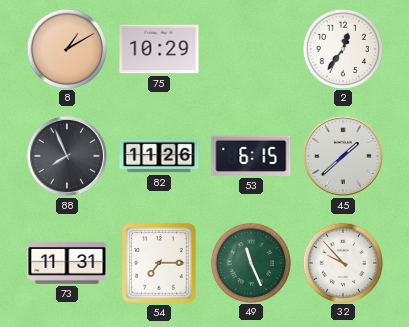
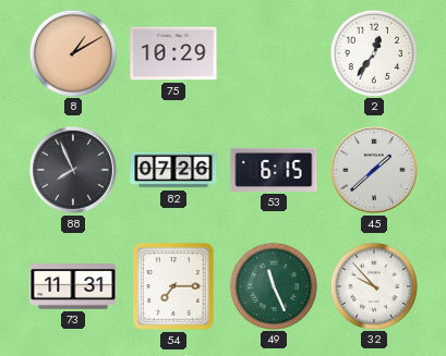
82: 11:26 -> 07:26
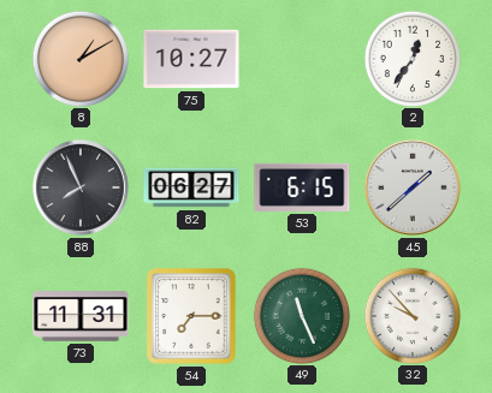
75: 10:29 -> 10:27
82: 07:26 -> 06:27
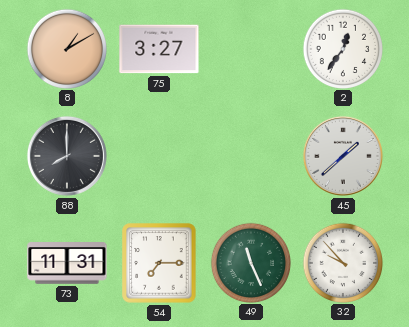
75: 10:27 -> 3:27
88: 7:56 -> 8:00
82: 06:27 -> none
53: 6:15 -> none
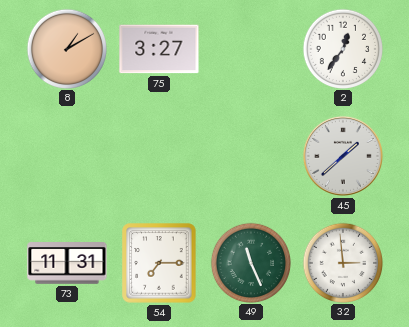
88: 8:00 -> none
32: 9:53 -> 2:59
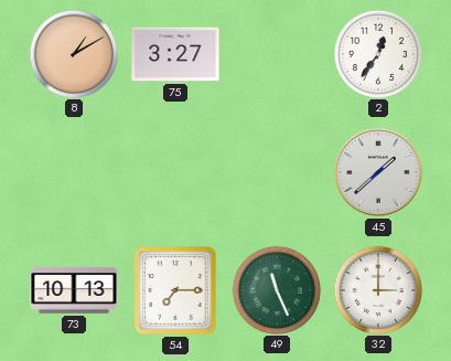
73: 11:31 -> 10:13
32: 2:59 -> 3:00
